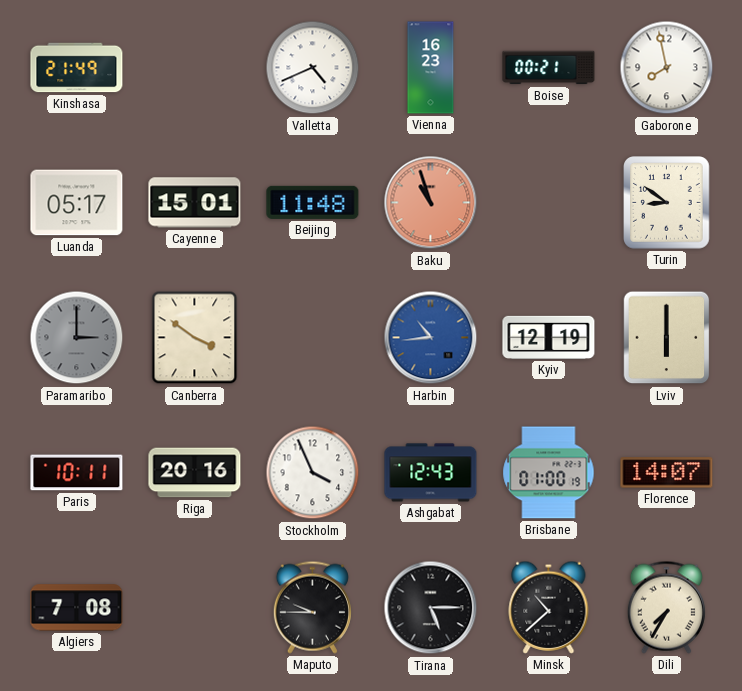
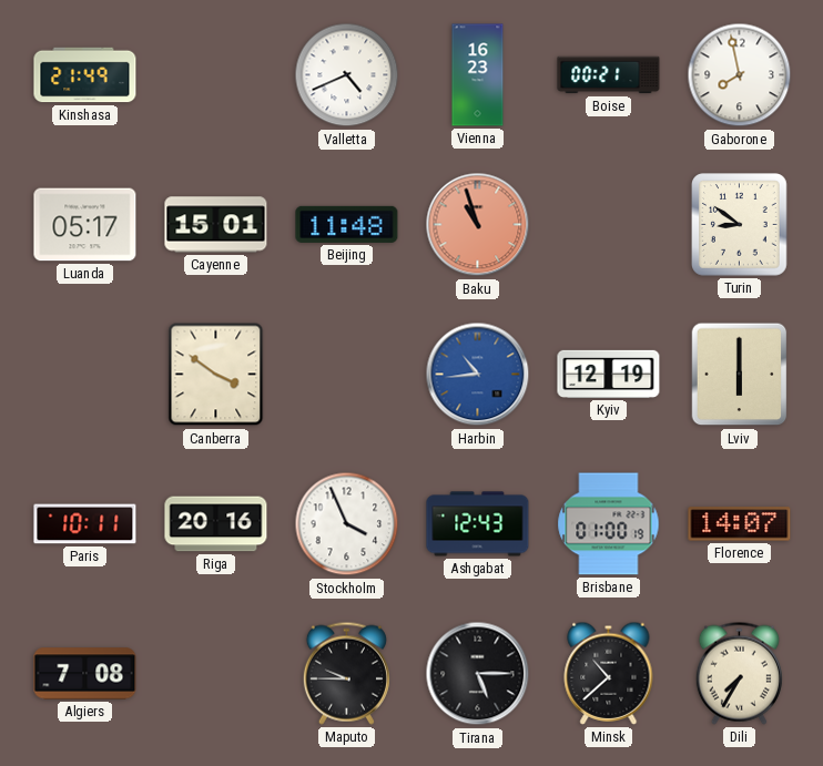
Paramaribo: 3:00 -> none
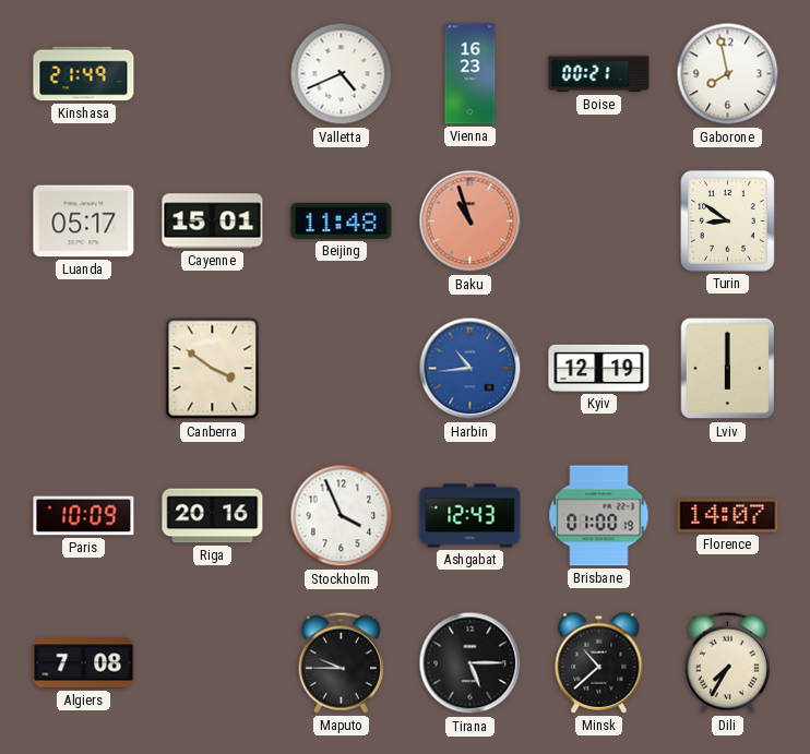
Paris: 10:11 -> 10:09
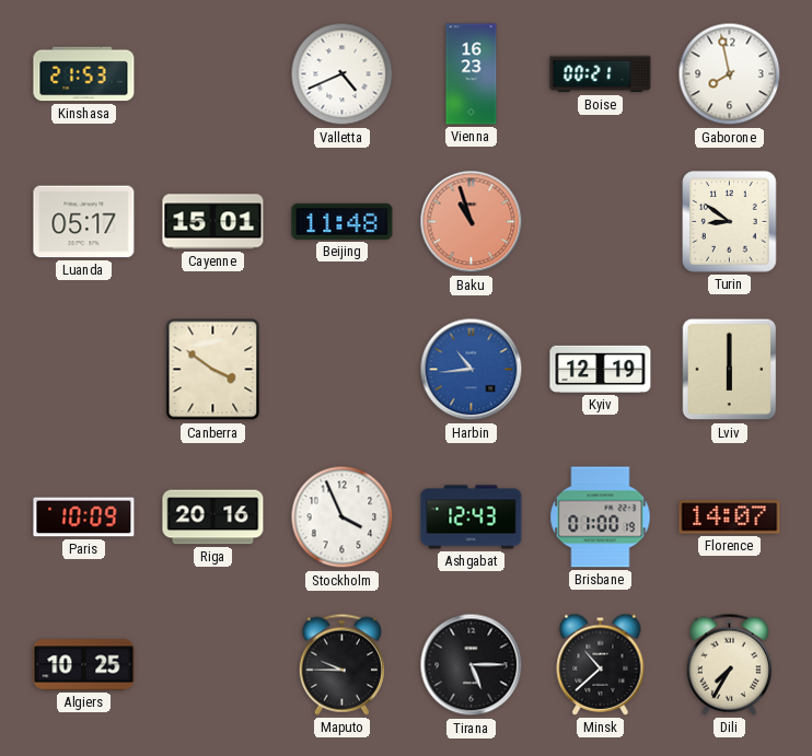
Kinshasa: 21:49 -> 21:53
Algiers: 7:08 -> 10:25
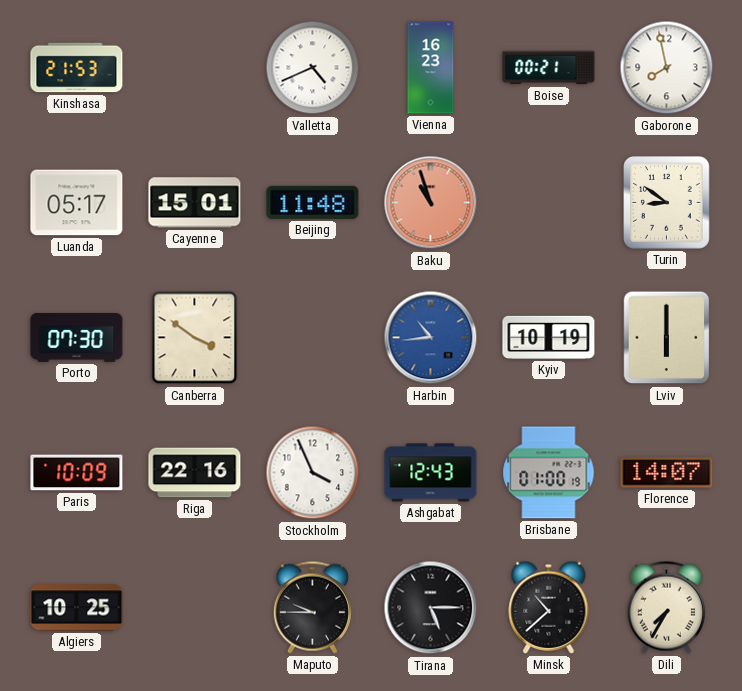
Porto: none -> 07:30
Kyiv: 12:19 -> 10:19
Riga: 20:16 -> 22:16
